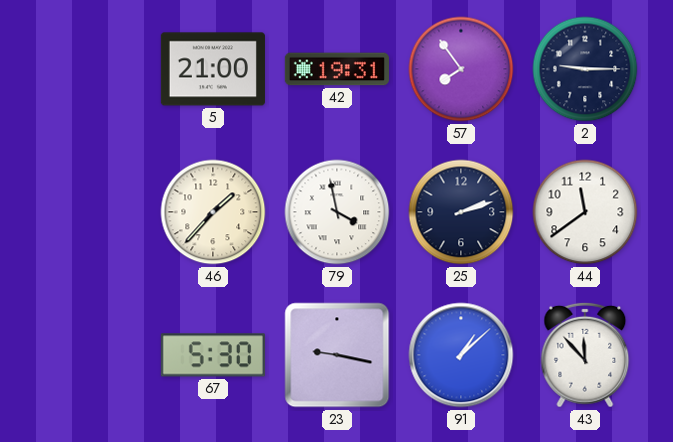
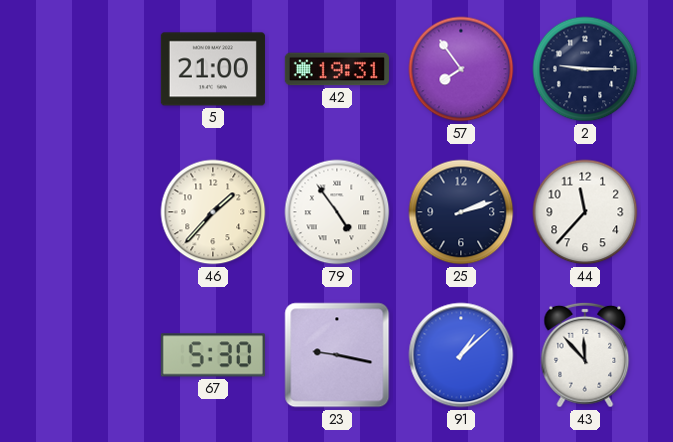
79: 3:58 -> 4:54
44: 11:39 -> 11:37
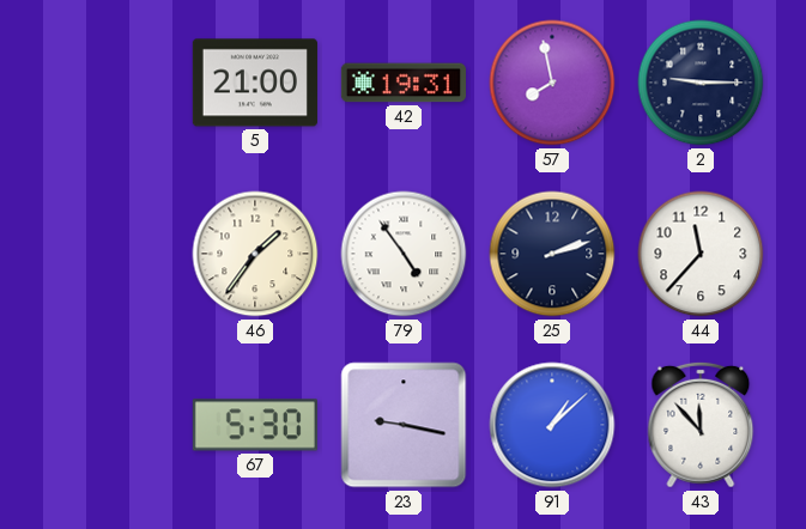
57: 7:54 -> 7:58
46: 1:37 -> 1:36
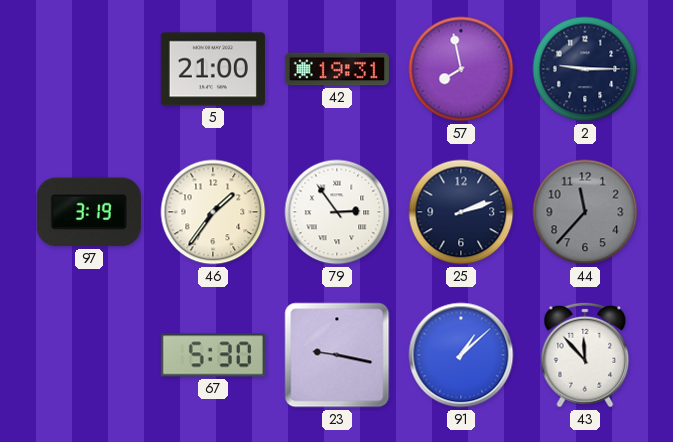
97: none -> 3:19
79: 4:54 -> 2:54
44 dial: white -> grey
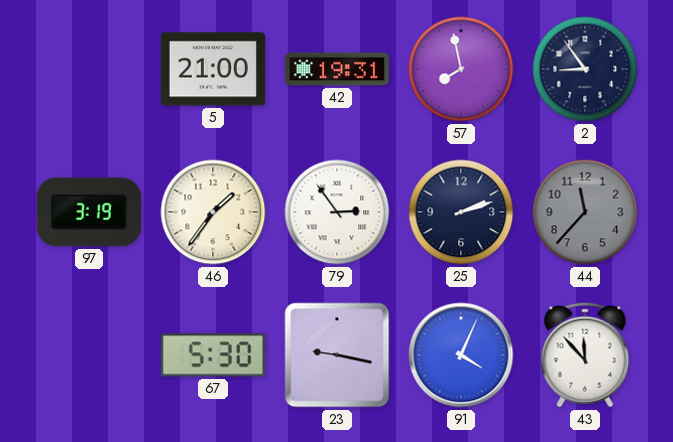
2: 9:15 -> 8:54
91: 1:08 -> 4:04
